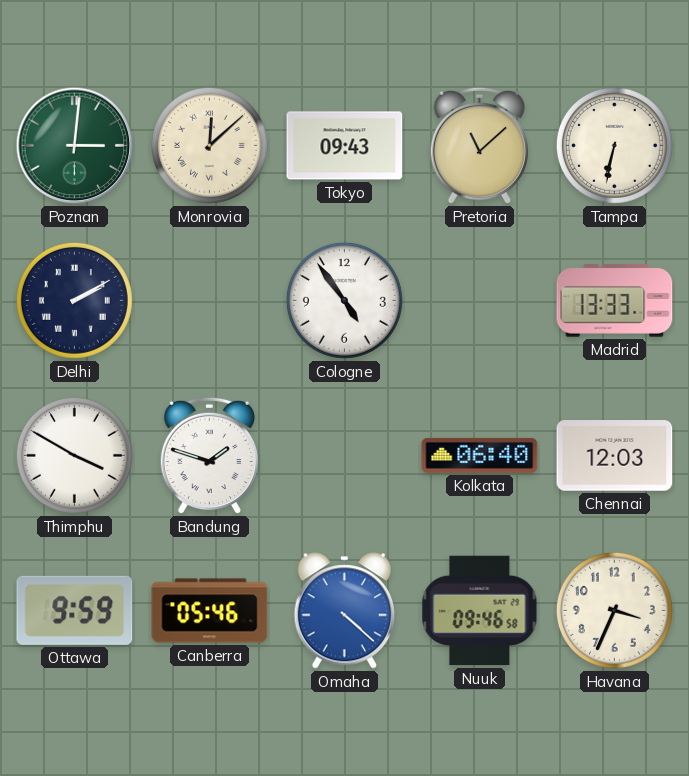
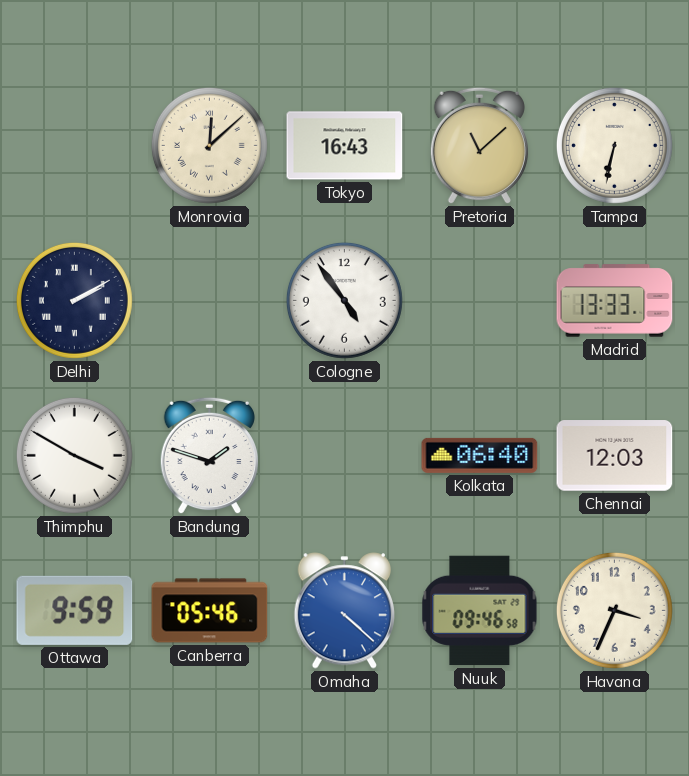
Poznan: 3:01 -> none
Tokyo: 09:43 -> 16:43
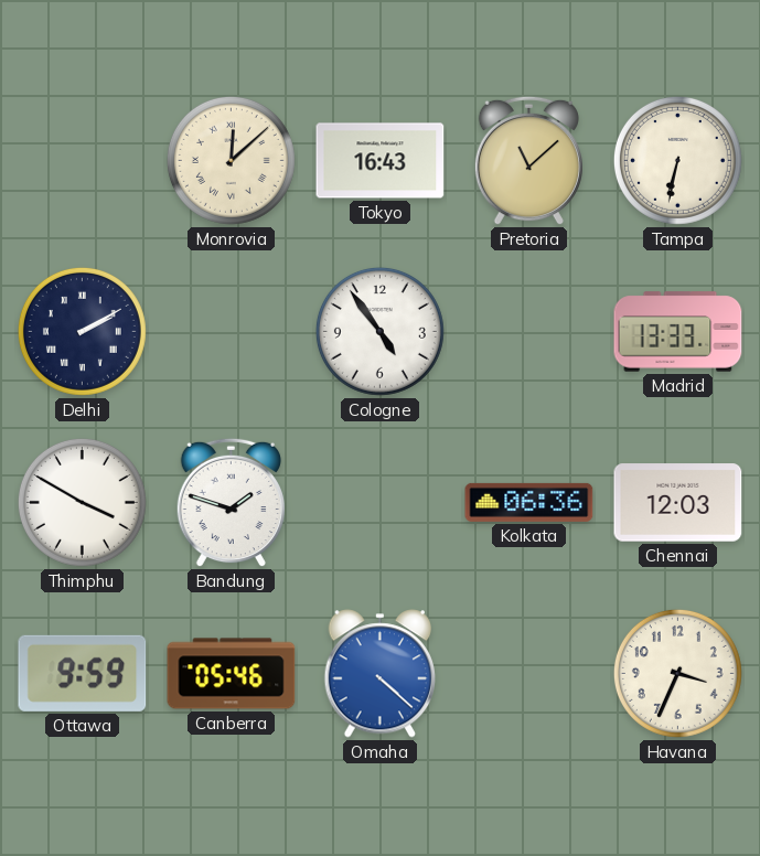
Kolkata: 06:40 -> 06:36
Nuuk: 09:46 -> none
